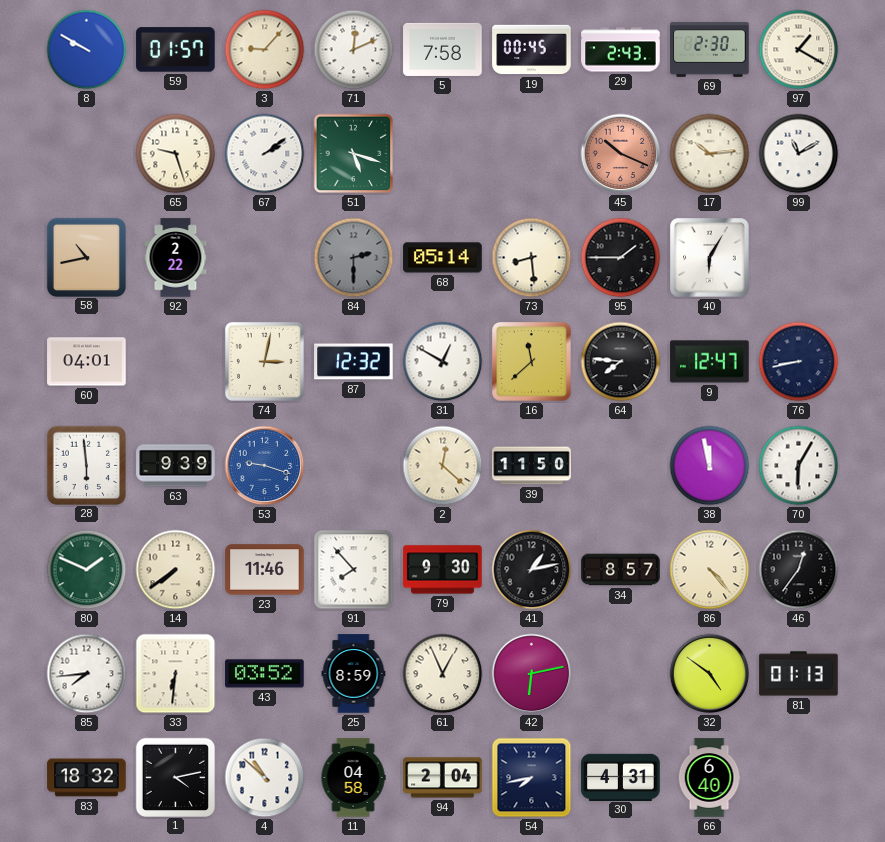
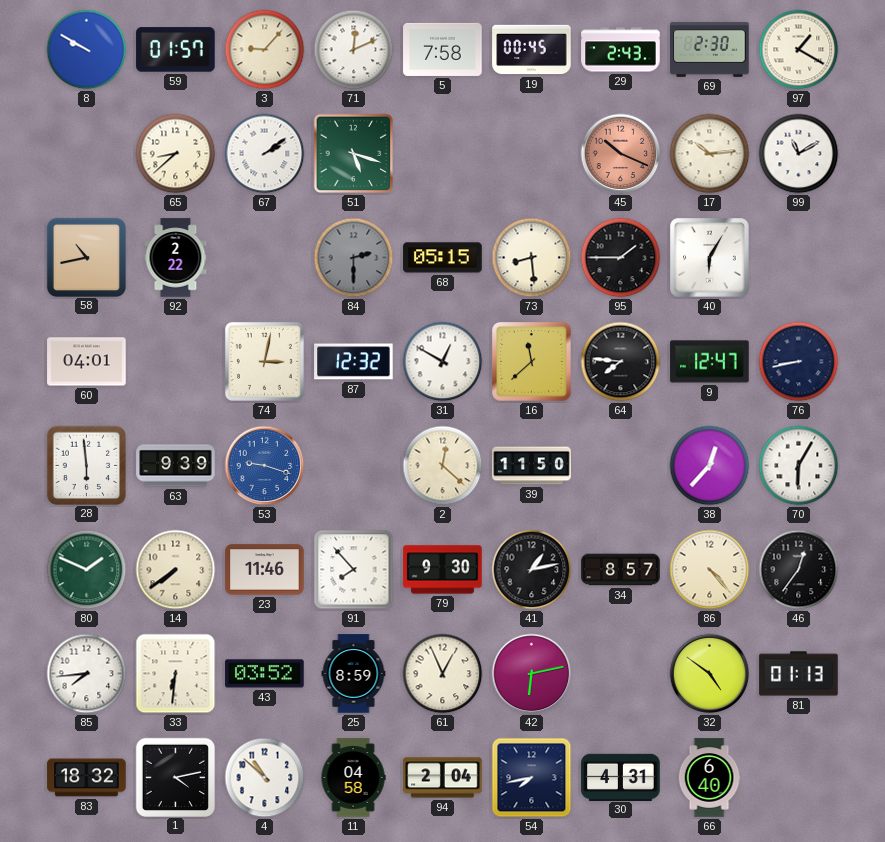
65: 9:27 -> 8:38
68: 05:14 -> 05:15
38: 11:58 -> 12:37
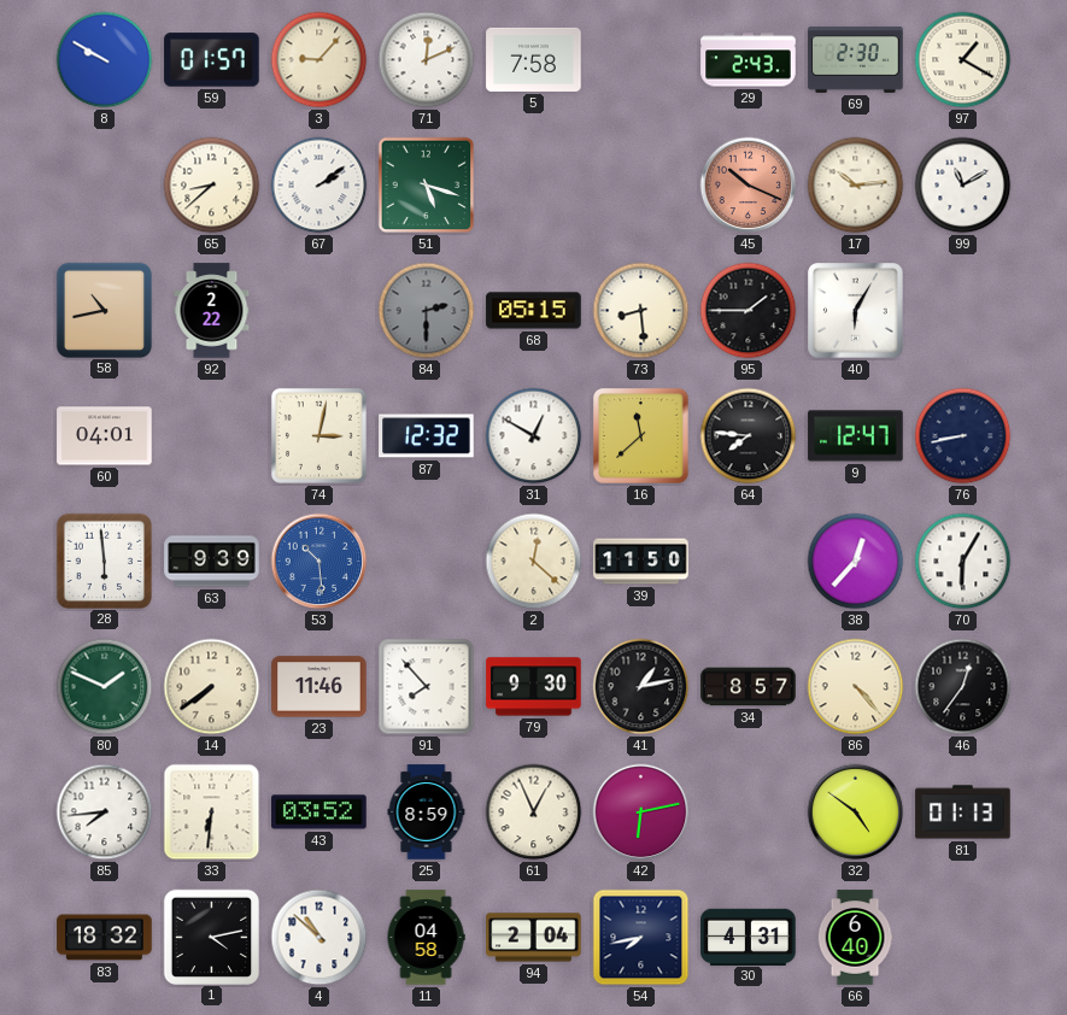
19: 00:45 -> none
53: 9:18 -> 10:29
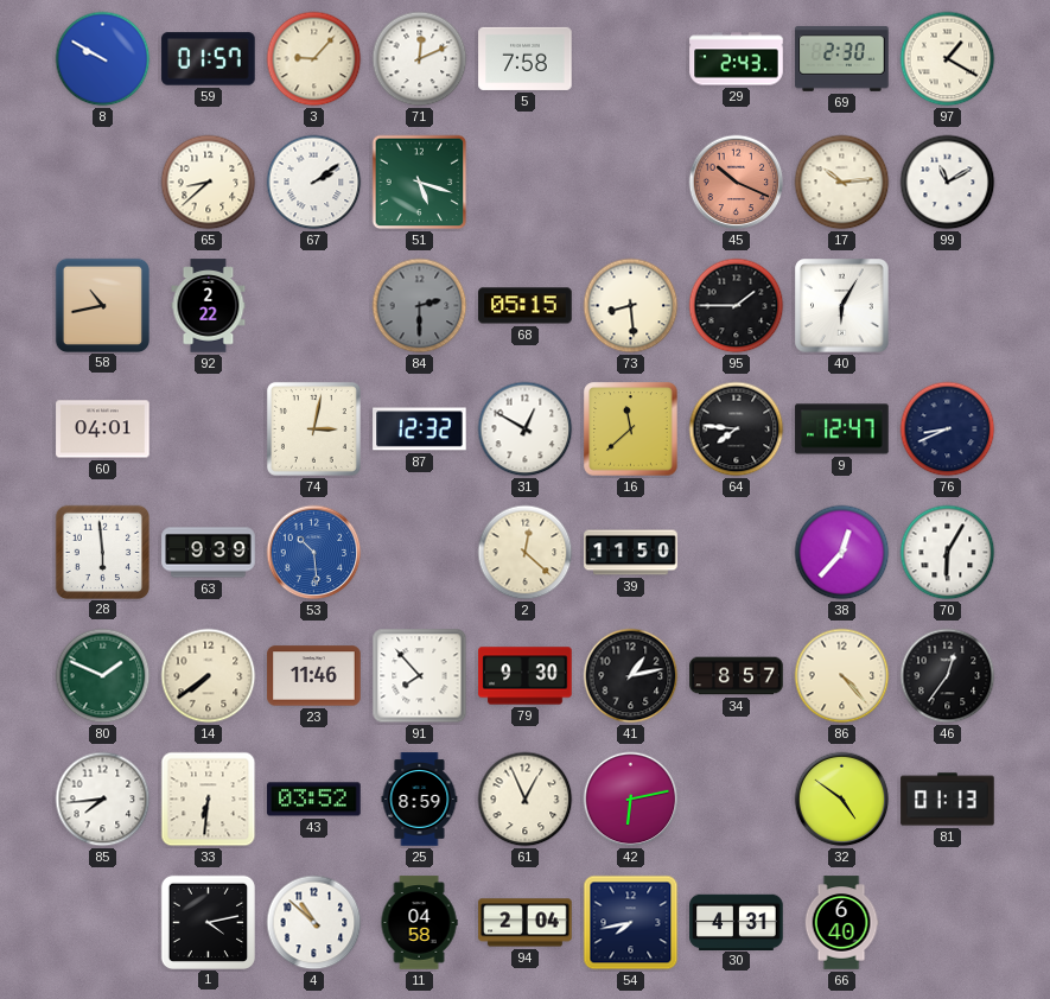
76: 8:43 -> 8:41
83: 18:32 -> none
